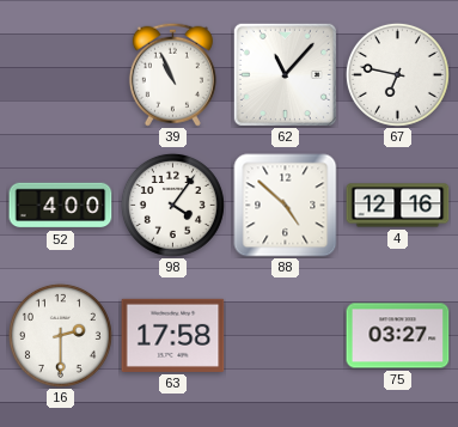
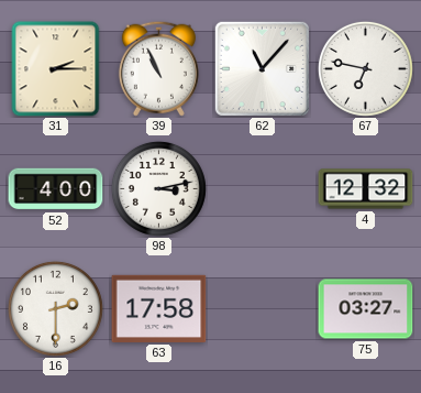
31: none -> 2:15
98: 4:06 -> 3:13
88: 4:52 -> none
4: 12:16 -> 12:32
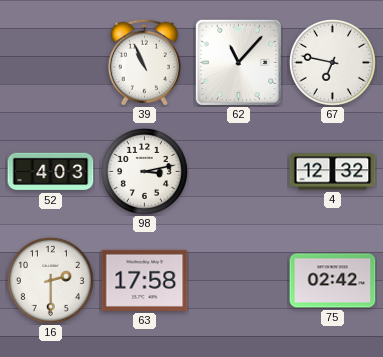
31: 2:15 -> none
52: 4:00 -> 4:03
75: 03:27 -> 02:42
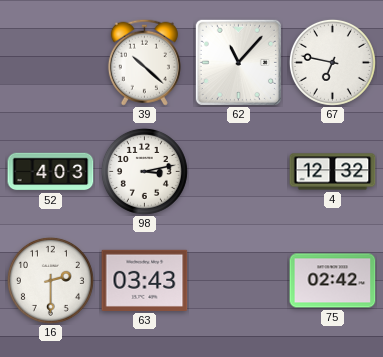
39: 10:56 -> 10:22
63: 17:58 -> 03:43
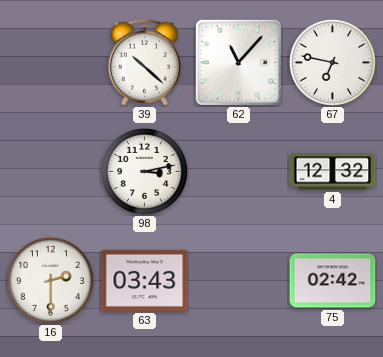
52: 4:03 -> none
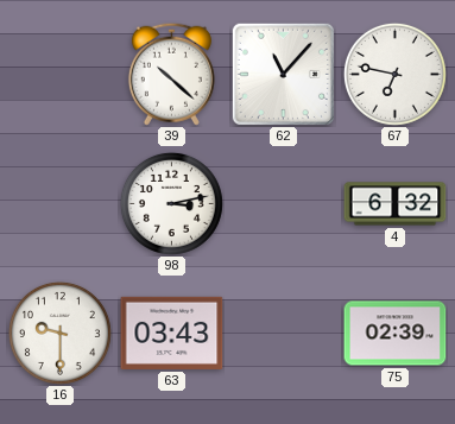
4: 12:32 -> 6:32
16: 2:30 -> 9:30
75: 02:42 -> 02:39
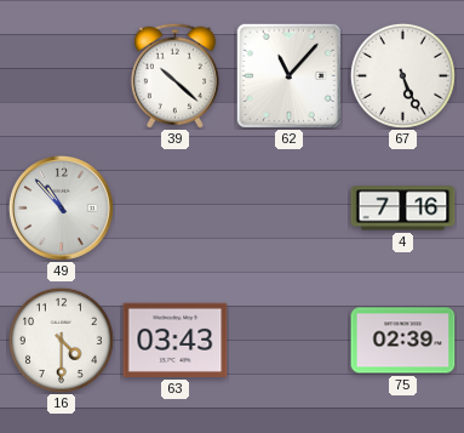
67: 6:47 -> 5:26
49: none -> 10:53
98: 3:13 -> none
4: 6:32 -> 7:16
16: 9:30 -> 4:30
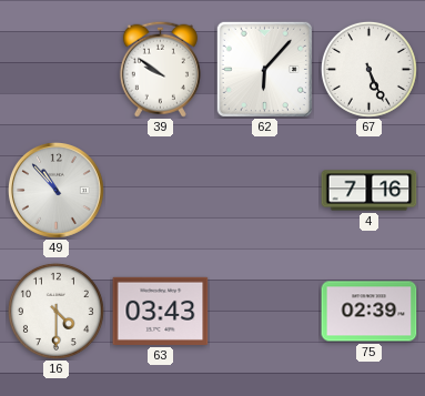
39: 10:22 -> 9:51
62: 11:07 -> 6:07
